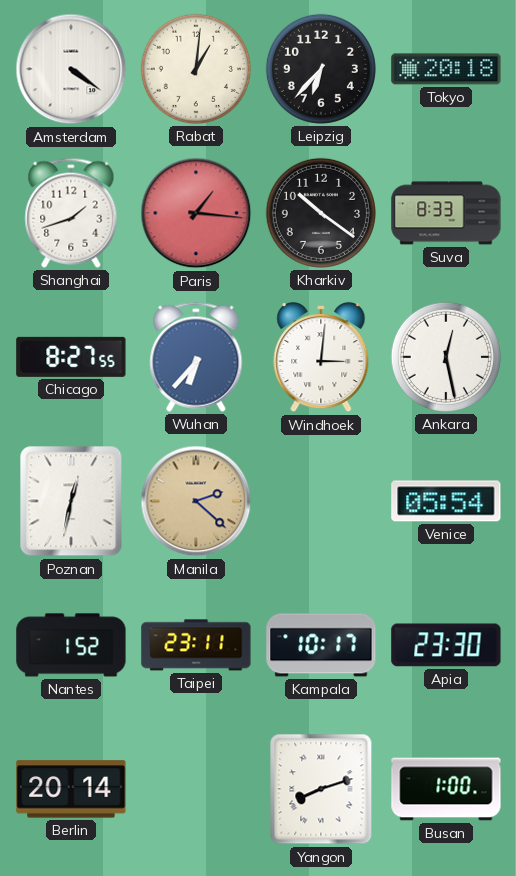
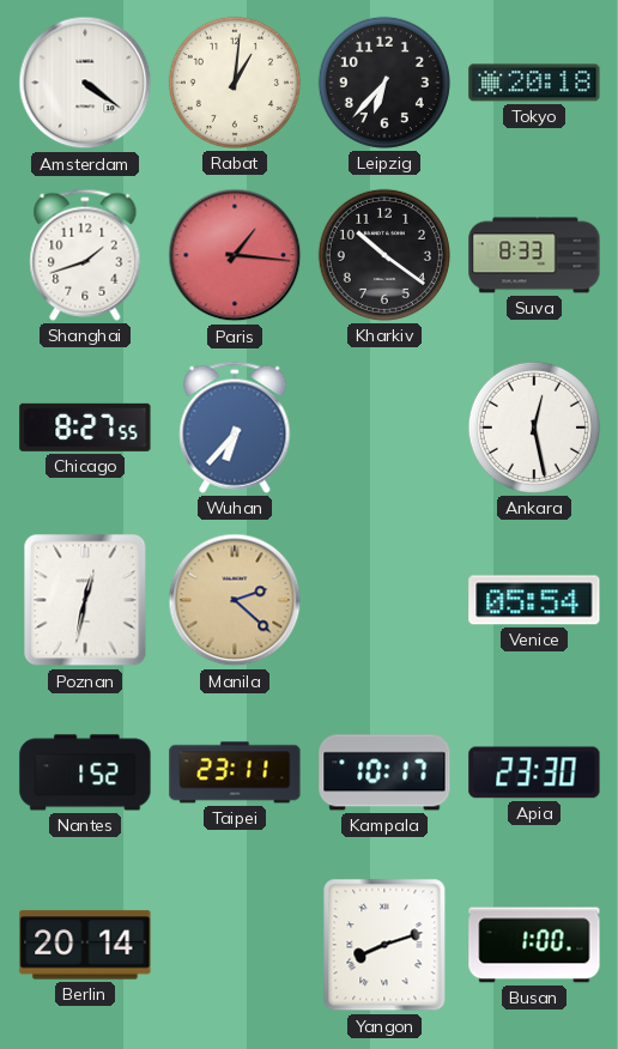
Windhoek: 3:01 -> none
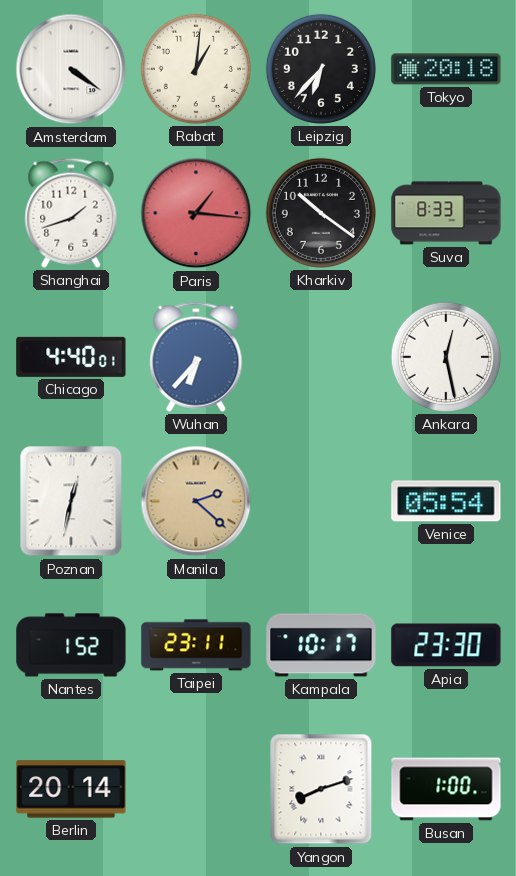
Chicago: 8:27 -> 4:40
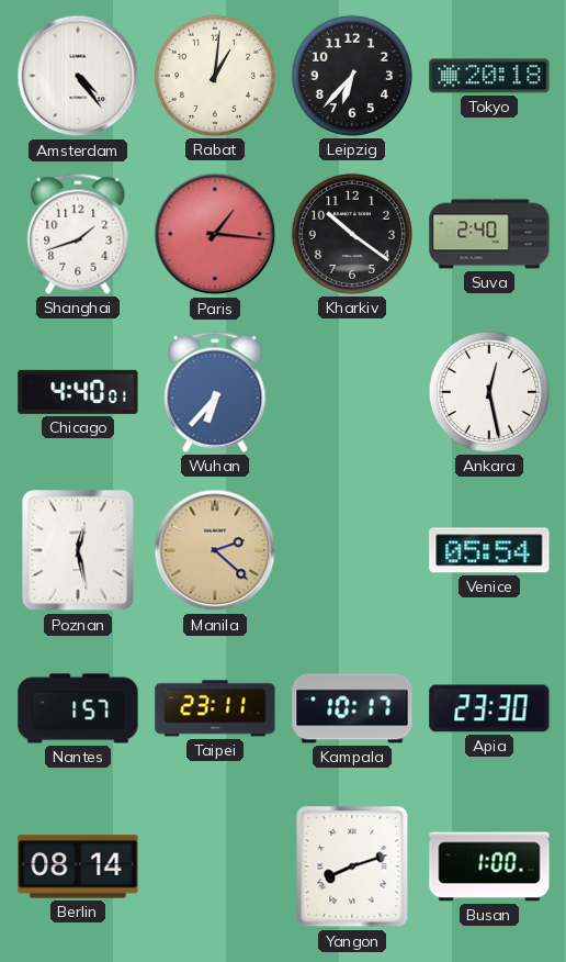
Amsterdam: 4:21 -> 4:24
Suva: 8:33 -> 2:40
Poznan: 12:32 -> 12:28
Nantes: 1:52 -> 1:57
Berlin: 20:14 -> 08:14
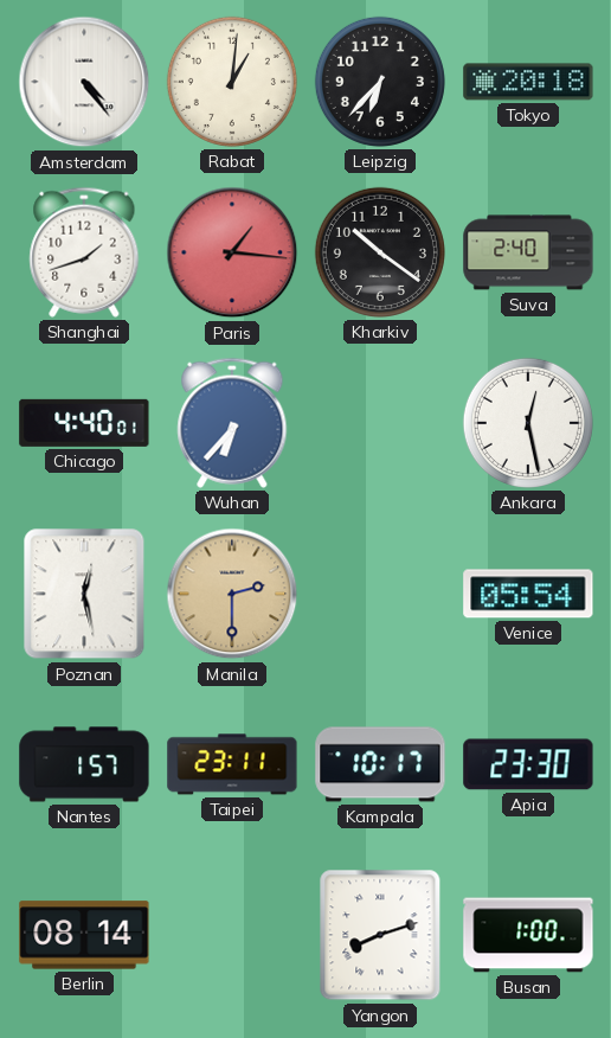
Manila: 2:22 -> 2:30
